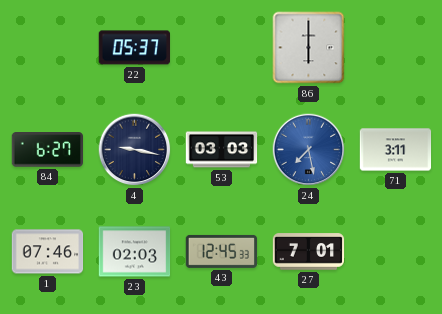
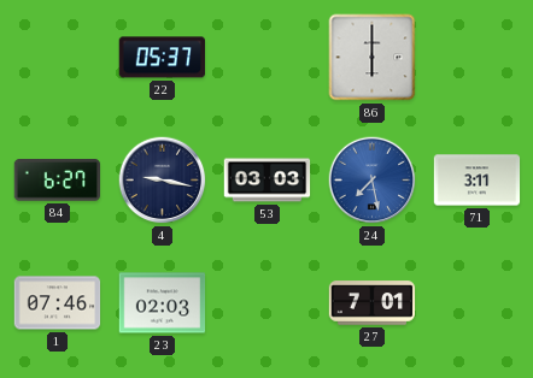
43: 12:45 -> none
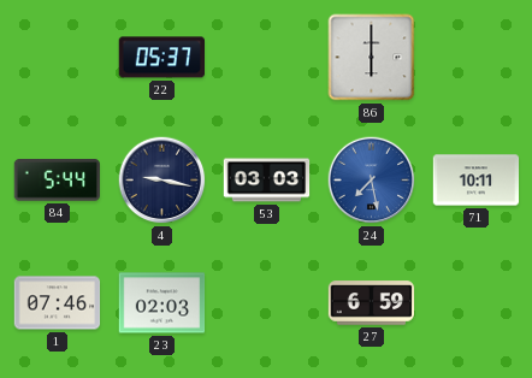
84: 6:27 -> 5:44
71: 3:11 -> 10:11
27: 7:01 -> 6:59
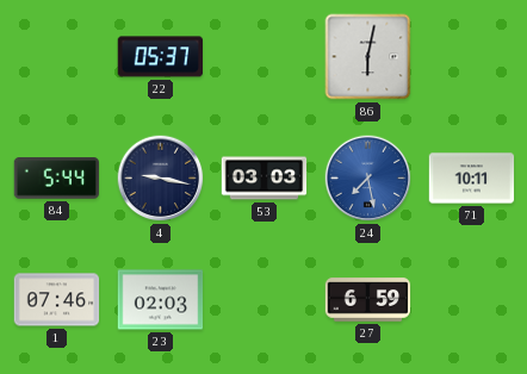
86: 6:00 -> 6:02
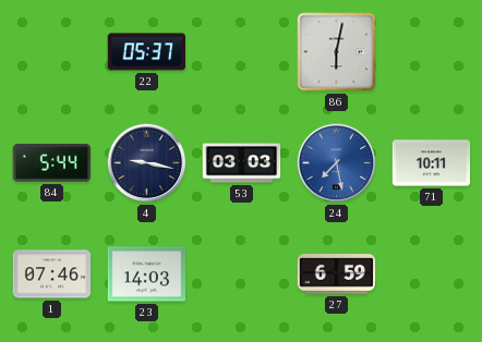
23: 02:03 -> 14:03
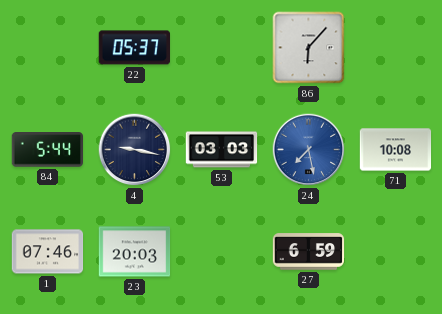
86: 6:02 -> 6:07
71: 10:11 -> 10:08
23: 14:03 -> 20:03
